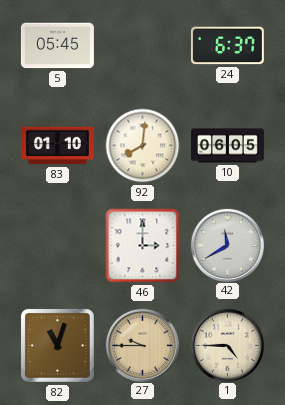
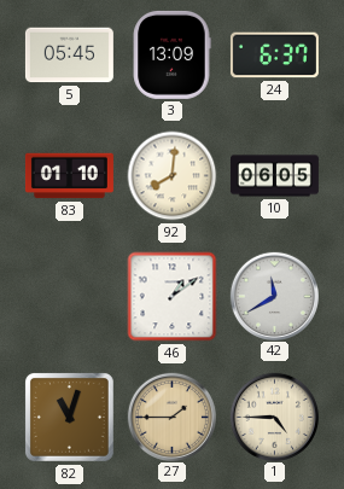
3: none -> 13:09
46: 3:00 -> 1:09
27: 9:45 -> 1:45
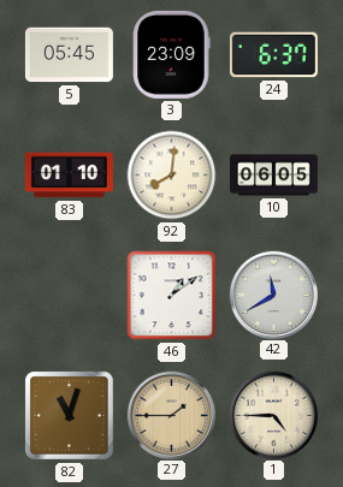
3: 13:09 -> 23:09
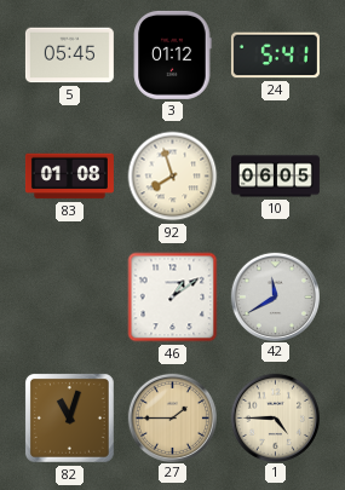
3: 23:09 -> 01:12
24: 6:37 -> 5:41
83: 01:10 -> 01:08
92: 8:01 -> 7:57
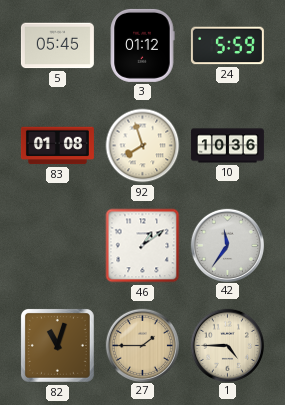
24: 5:41 -> 5:59
10: 06:05 -> 10:36
42: 11:40 -> 11:36
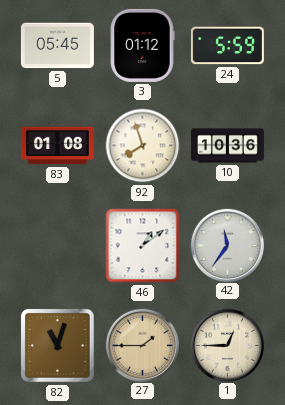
1: 4:45 -> 12:45
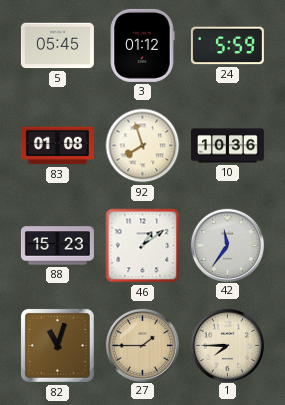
88: none -> 15:23
1: 12:45 -> 7:45
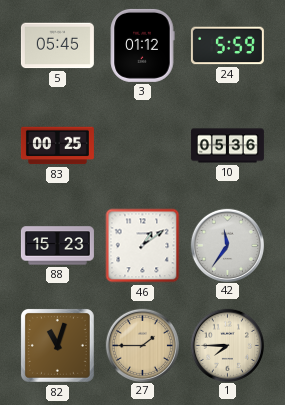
83: 01:08 -> 00:25
92: 7:57 -> none
10: 10:36 -> 05:36
